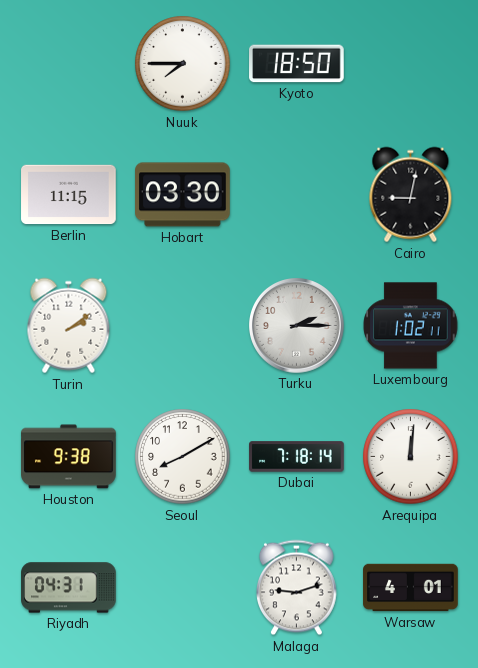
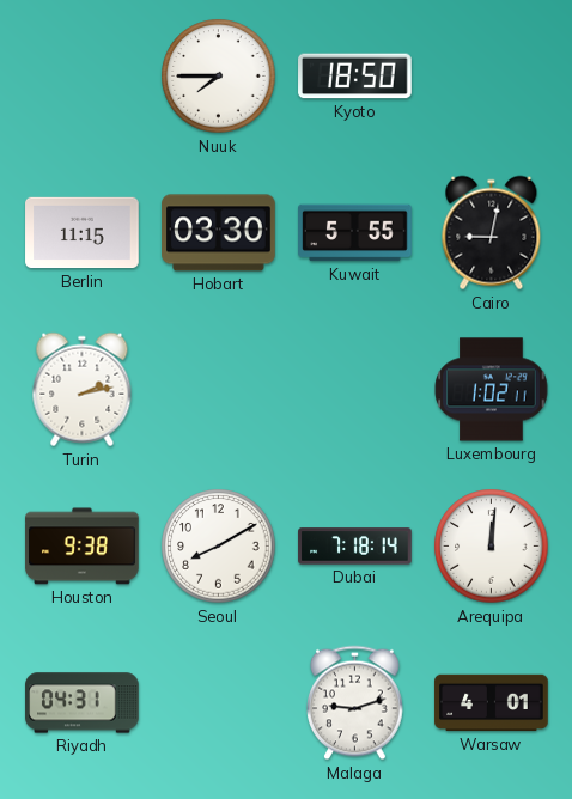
Kuwait: none -> 5:55
Turin: 2:09 -> 2:13
Turku: 2:15 -> none
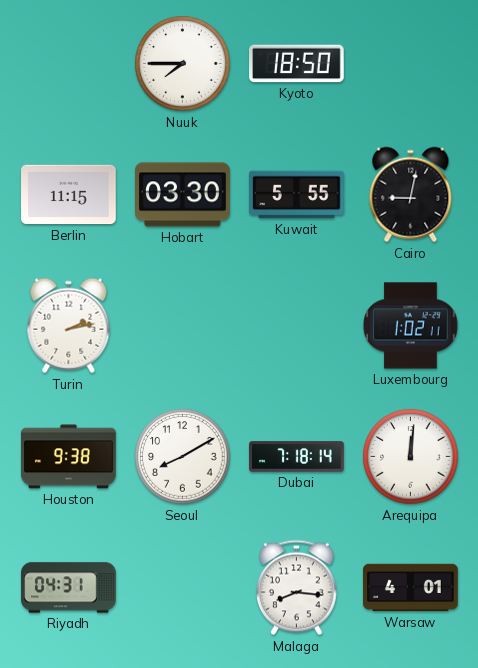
Malaga: 9:12 -> 8:16
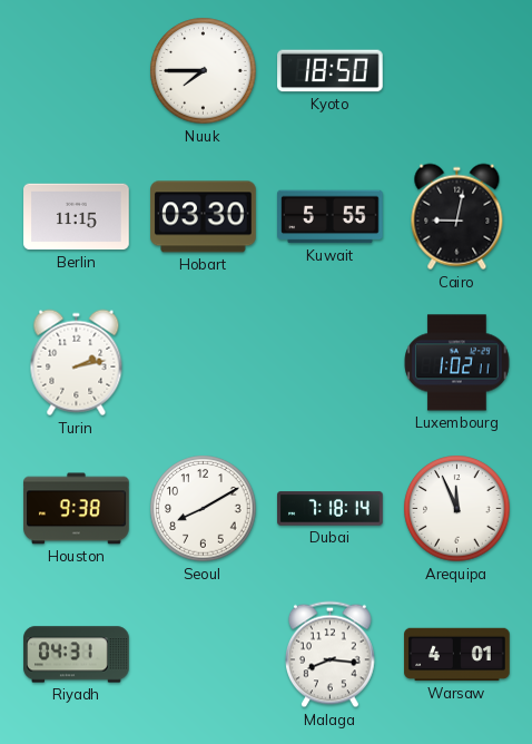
Arequipa: 12:01 -> 11:56
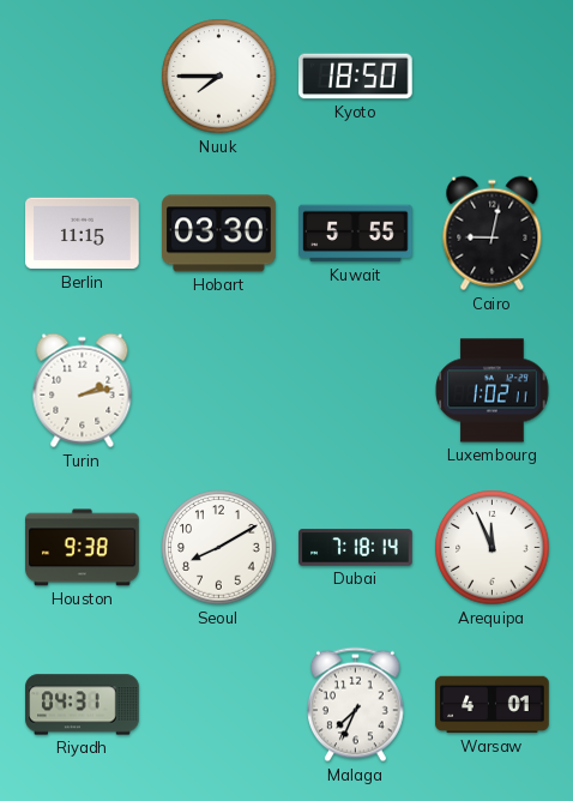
Malaga: 8:16 -> 7:34
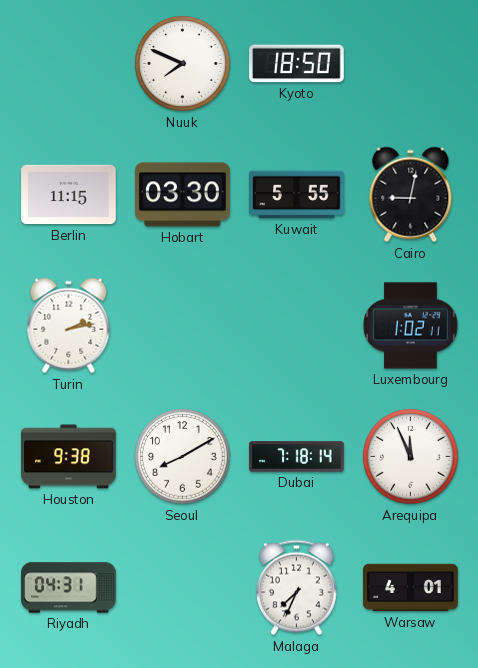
Nuuk: 7:45 -> 7:49
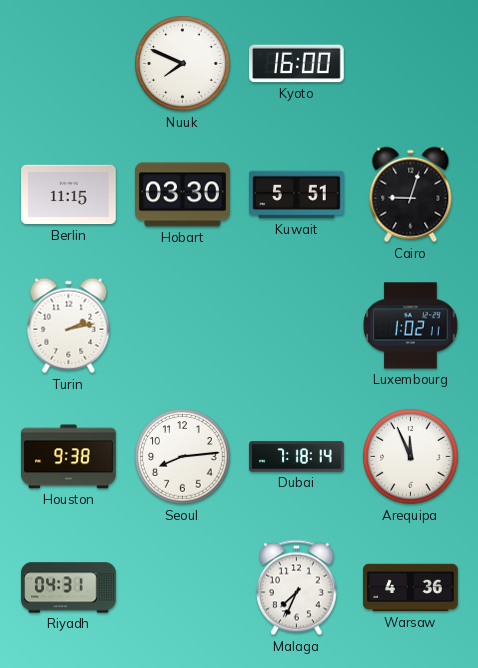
Kyoto: 18:50 -> 16:00
Kuwait: 5:55 -> 5:51
Cairo: 9:02 -> 9:03
Seoul: 8:10 -> 8:14
Warsaw: 4:01 -> 4:36
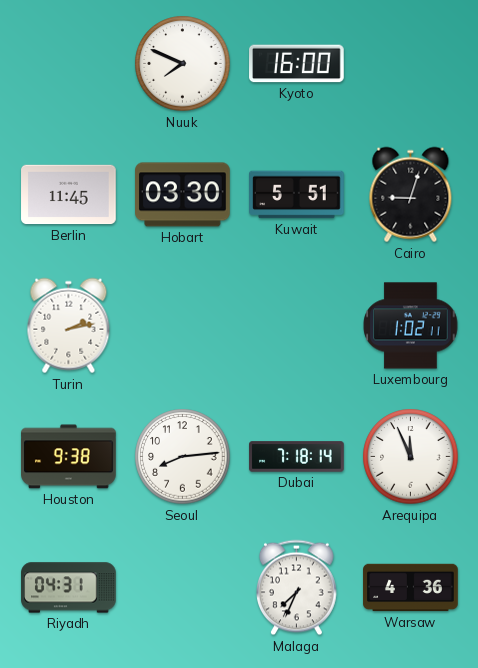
Berlin: 11:15 -> 11:45
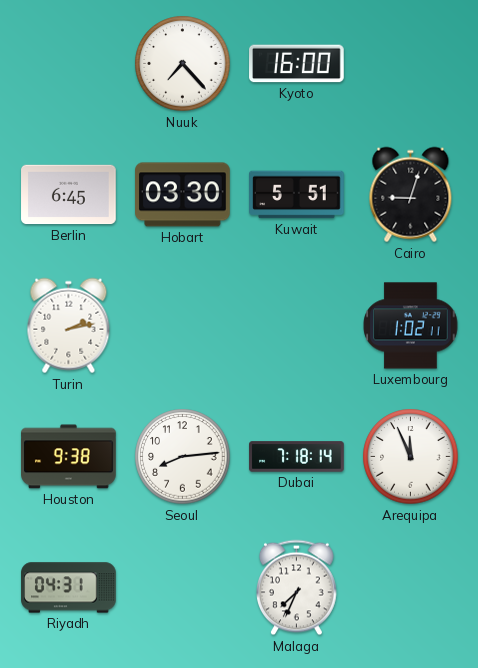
Nuuk: 7:49 -> 7:23
Berlin: 11:45 -> 6:45
Warsaw: 4:36 -> none
